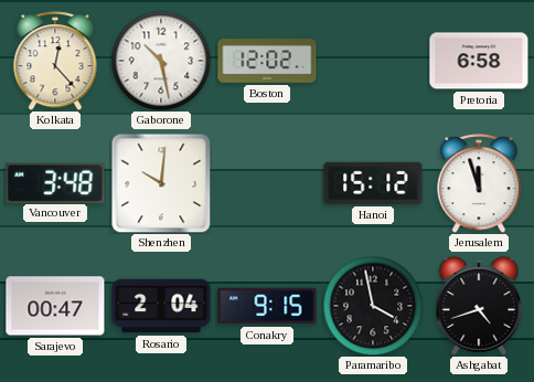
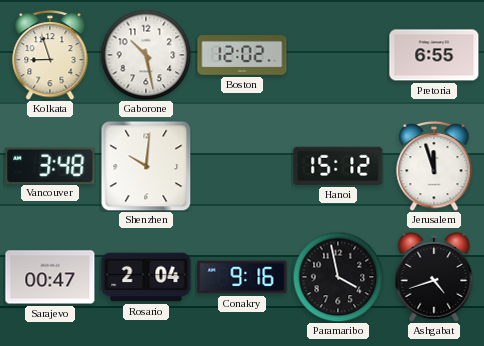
Kolkata: 12:23 -> 8:57
Pretoria: 6:58 -> 6:55
Conakry: 9:15 -> 9:16
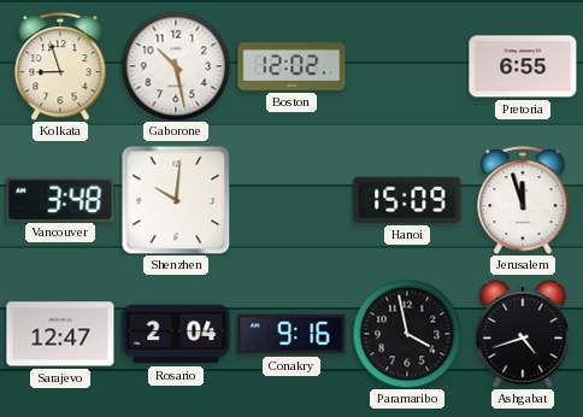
Hanoi: 15:12 -> 15:09
Sarajevo: 00:47 -> 12:47
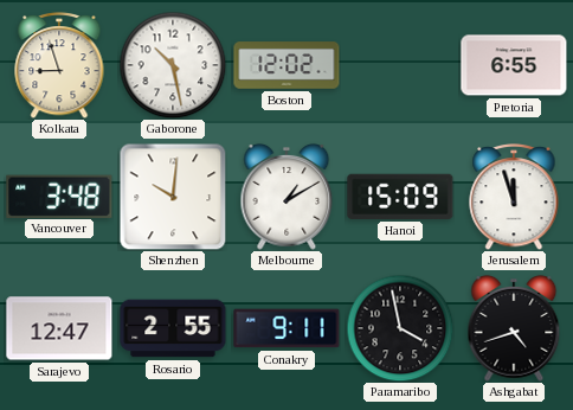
Melbourne: none -> 1:10
Rosario: 2:04 -> 2:55
Conakry: 9:16 -> 9:11
